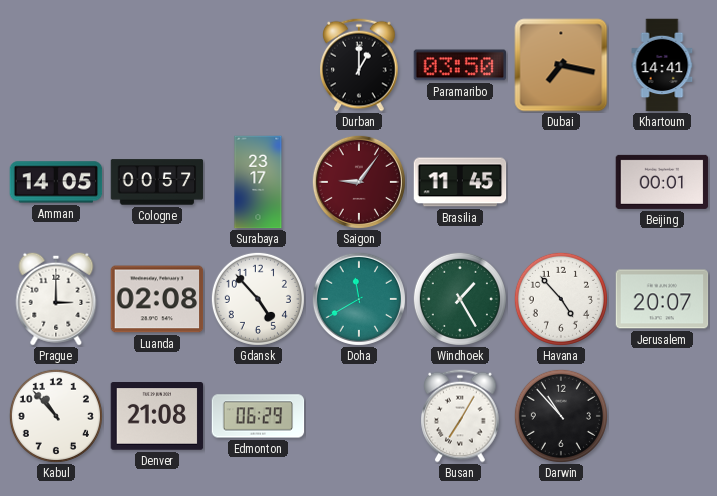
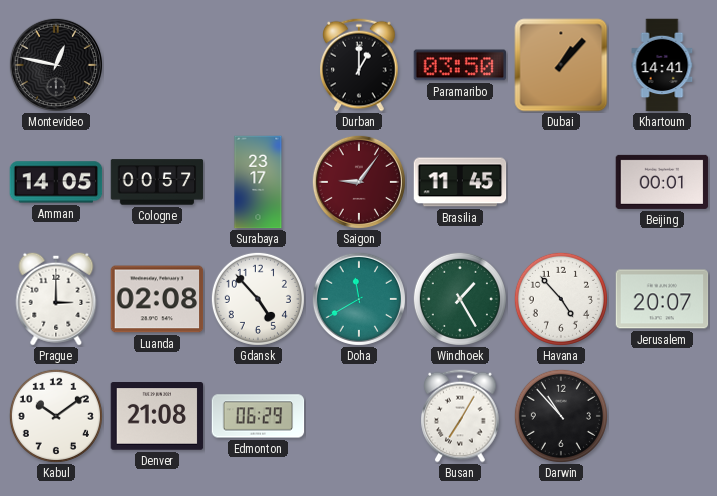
Montevideo: none -> 12:47
Dubai: 7:17 -> 1:07
Kabul: 10:53 -> 10:09
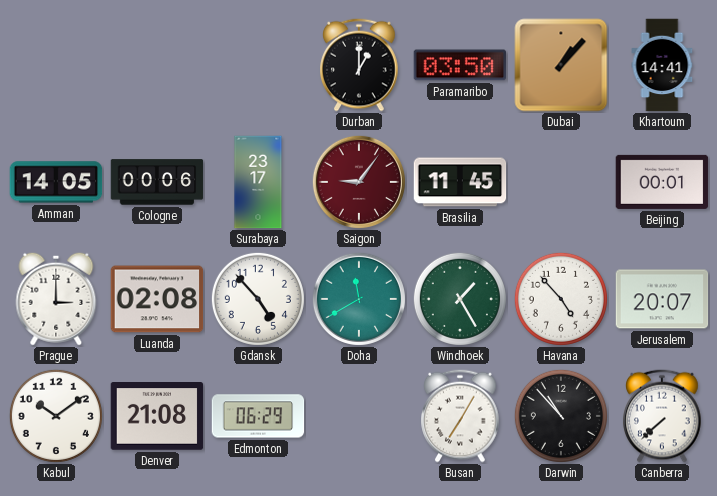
Montevideo: 12:47 -> none
Cologne: 00:57 -> 00:06
Canberra: none -> 7:38
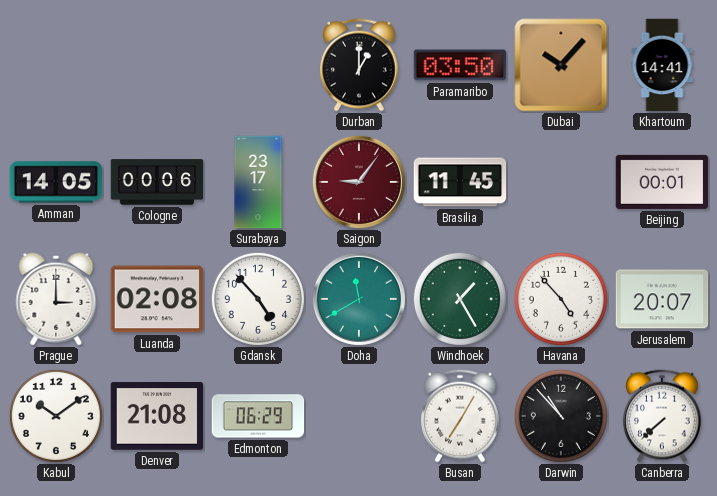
Dubai: 1:07 -> 10:07
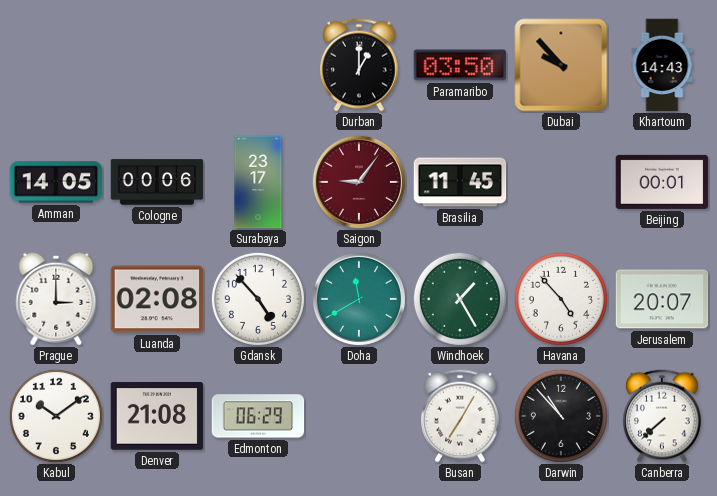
Dubai: 10:07 -> 9:53
Khartoum: 14:41 -> 14:43
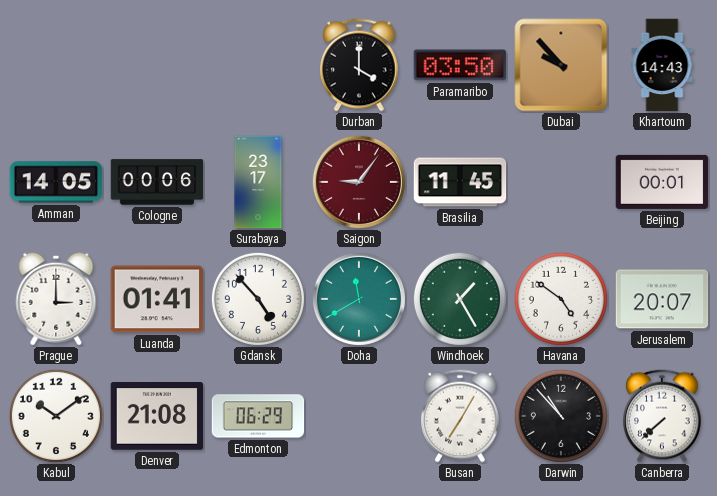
Durban: 1:00 -> 4:00
Luanda: 02:08 -> 01:41
Havana: 4:53 -> 4:51
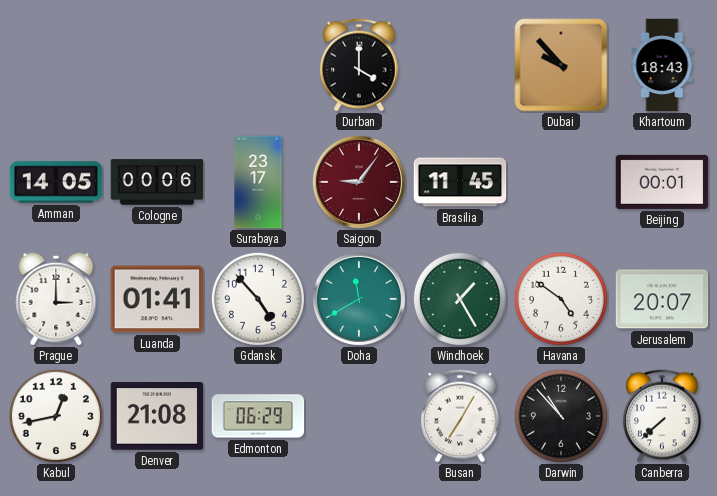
Paramaribo: 03:50 -> none
Khartoum: 14:43 -> 18:43
Kabul: 10:09 -> 12:43
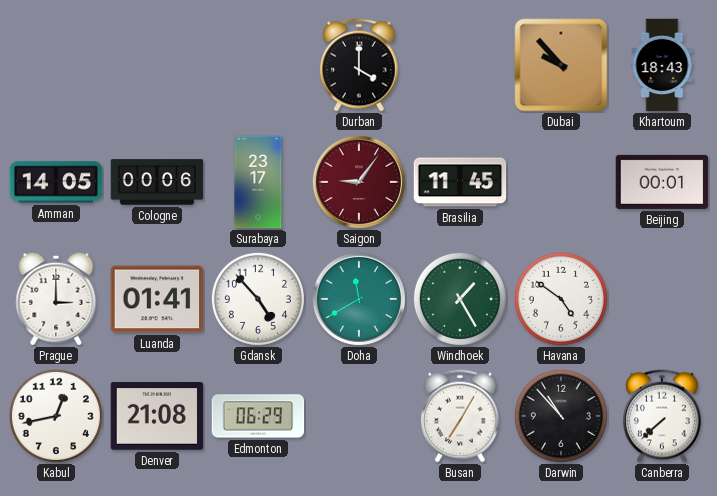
Jerusalem: 20:07 -> none
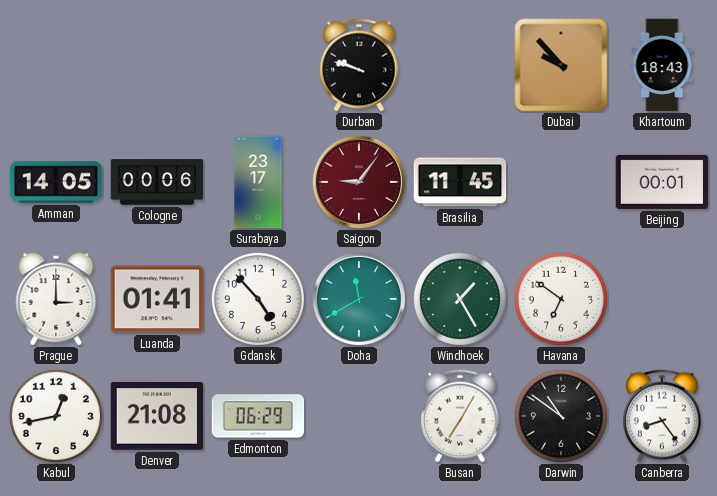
Durban: 4:00 -> 9:48
Havana: 4:51 -> 6:51
Darwin: 10:53 -> 10:51
Canberra: 7:38 -> 8:24
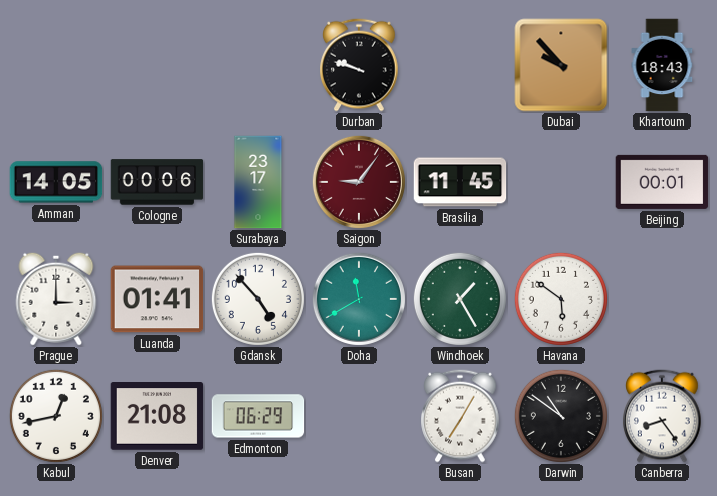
Havana: 6:51 -> 5:51
